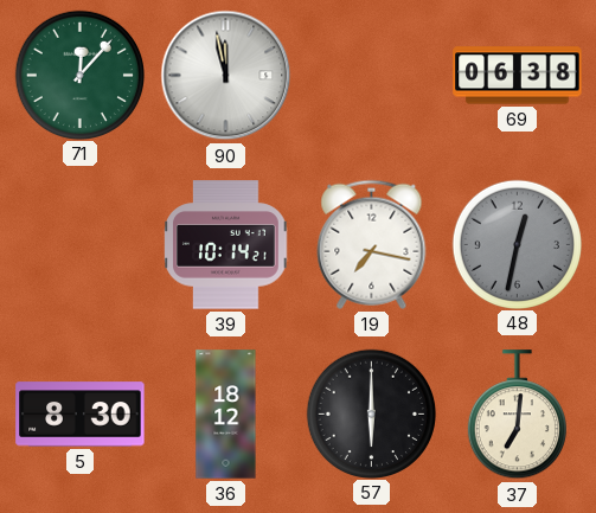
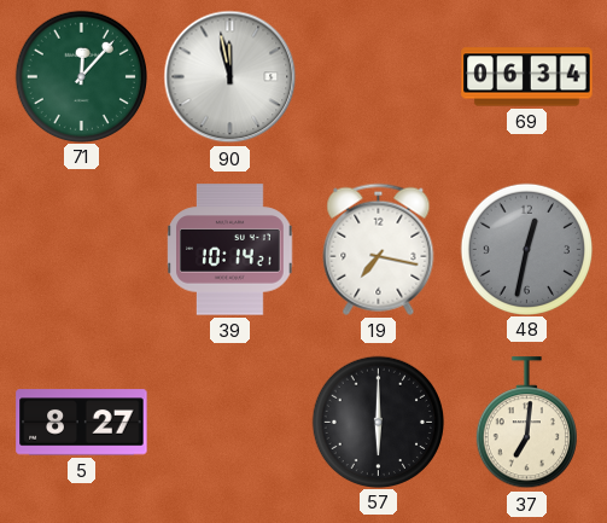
69: 06:38 -> 06:34
5: 8:30 -> 8:27
36: 18:12 -> none
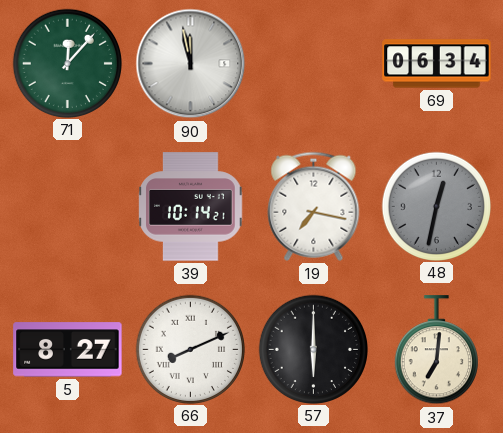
66: none -> 8:11
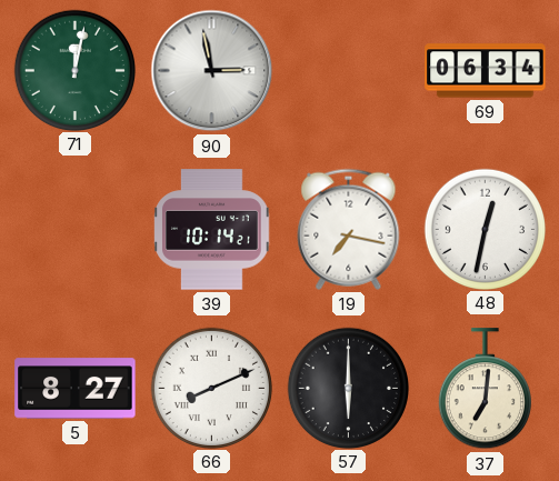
71: 12:07 -> 12:02
90: 11:58 -> 2:58
48 dial: grey -> white
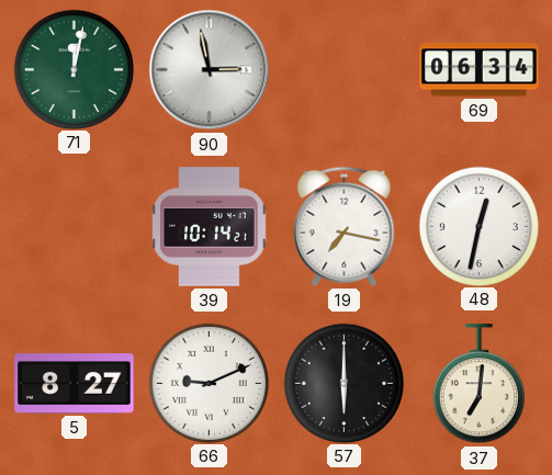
66: 8:11 -> 9:11
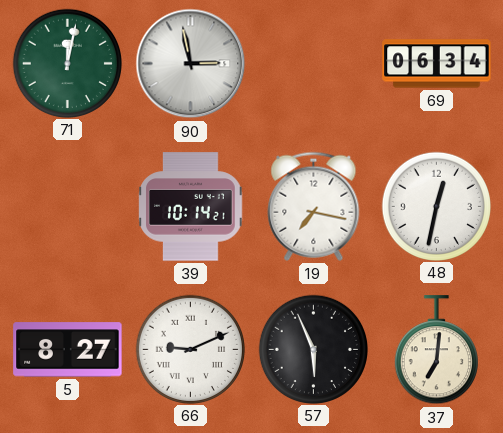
57: 6:00 -> 5:56
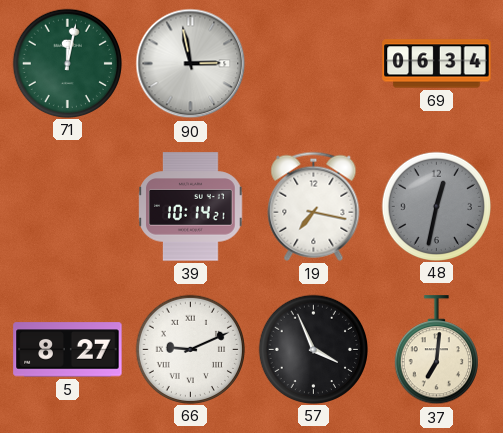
48 dial: white -> grey
57: 5:56 -> 3:56
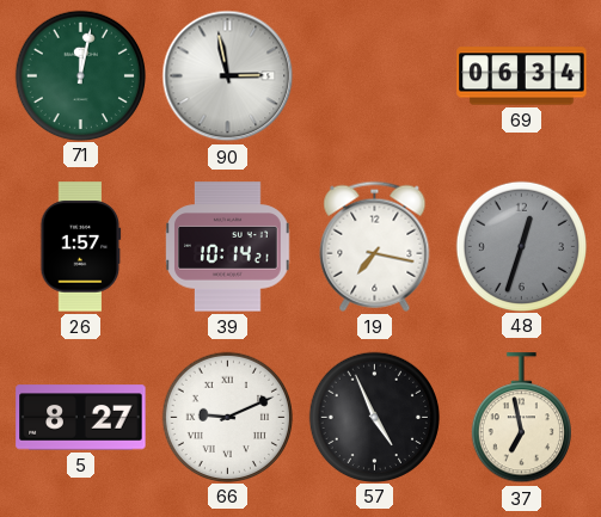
26: none -> 1:57
48: 12:32 -> 12:33
57: 3:56 -> 4:56
37: 7:01 -> 6:58
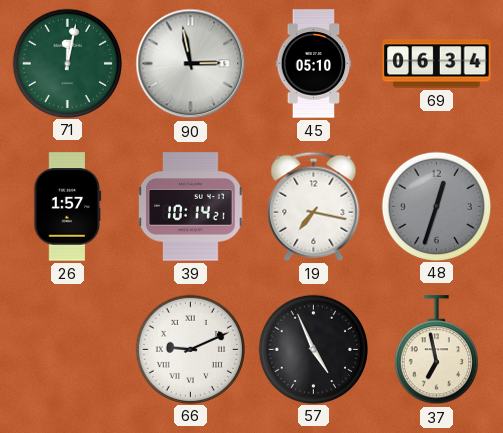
45: none -> 05:10
5: 8:27 -> none
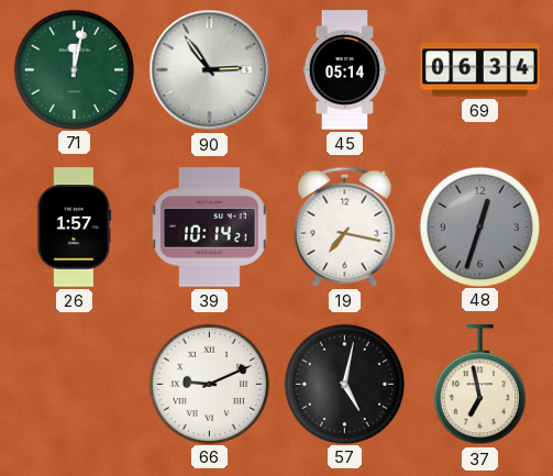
90: 2:58 -> 2:54
45: 05:10 -> 05:14
57: 4:56 -> 5:02
